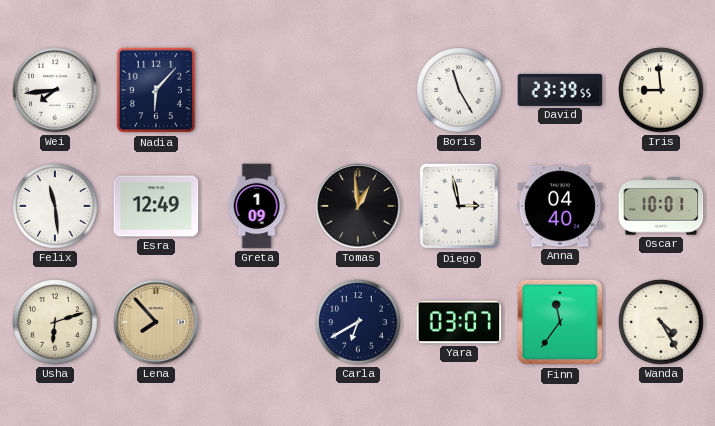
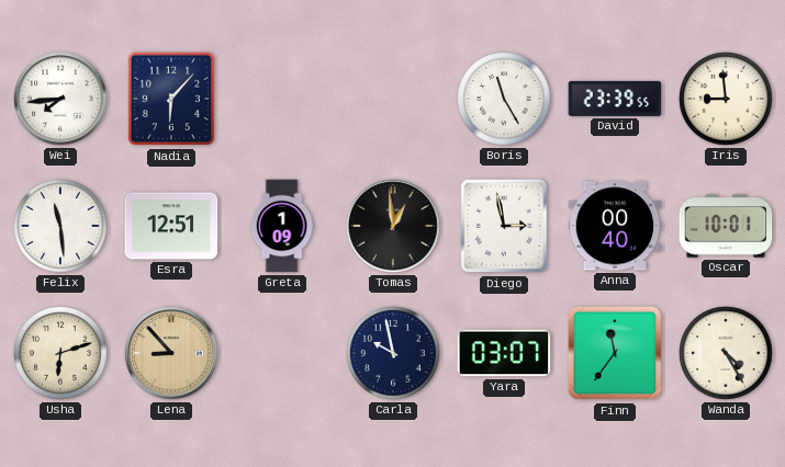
Esra: 12:49 -> 12:51
Anna: 04:40 -> 00:40
Lena: 7:53 -> 8:53
Carla: 6:40 -> 9:58
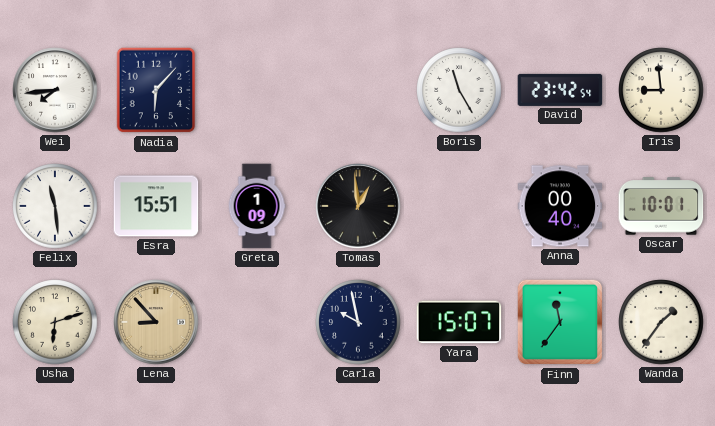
David: 23:39 -> 23:42
Esra: 12:51 -> 15:51
Diego: 2:58 -> none
Yara: 03:07 -> 15:07
Wanda: 4:25 -> 1:36
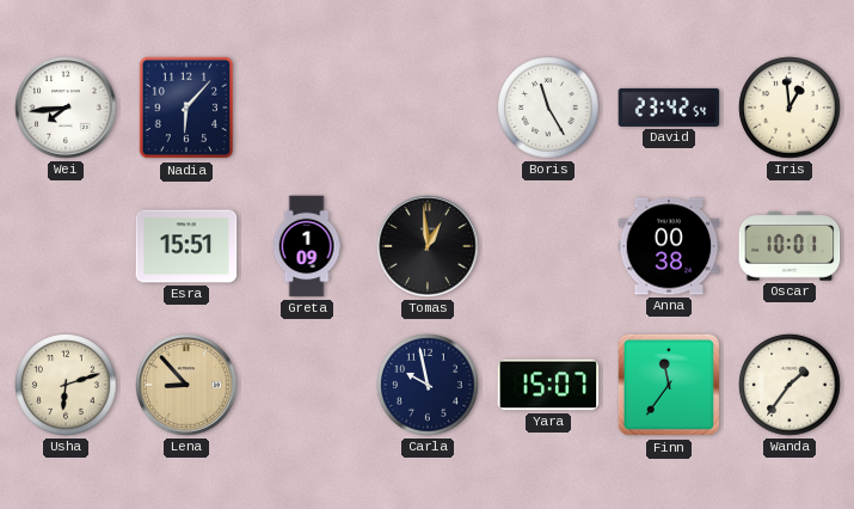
Iris: 8:59 -> 12:59
Felix: 11:29 -> none
Anna: 00:40 -> 00:38
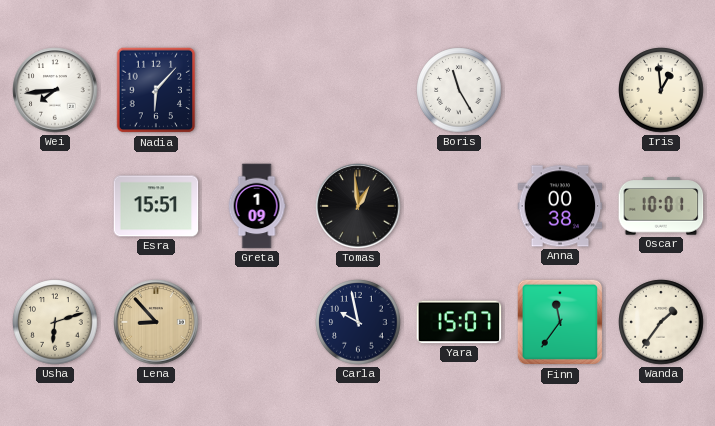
David: 23:42 -> none
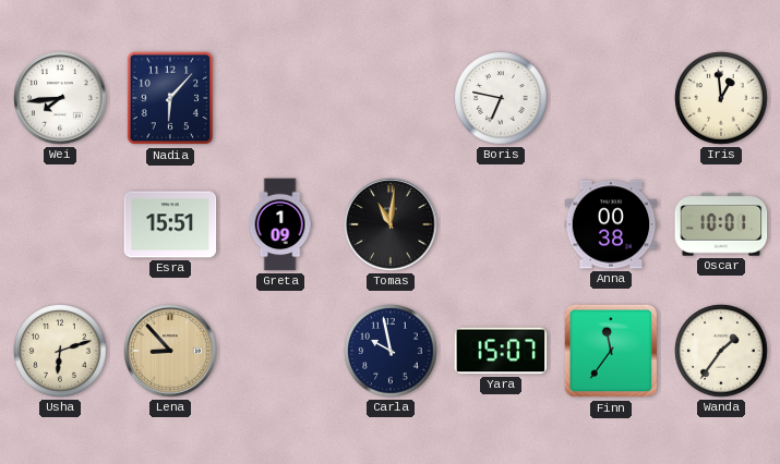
Boris: 11:25 -> 6:47
Tomas: 12:59 -> 11:01
